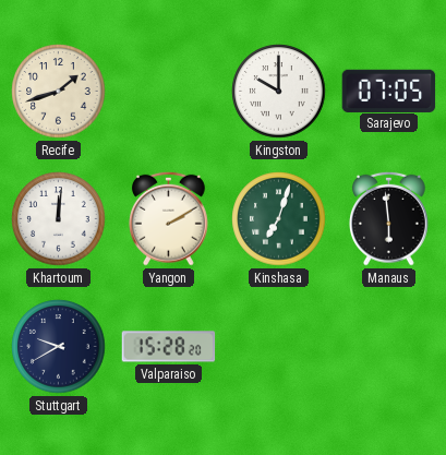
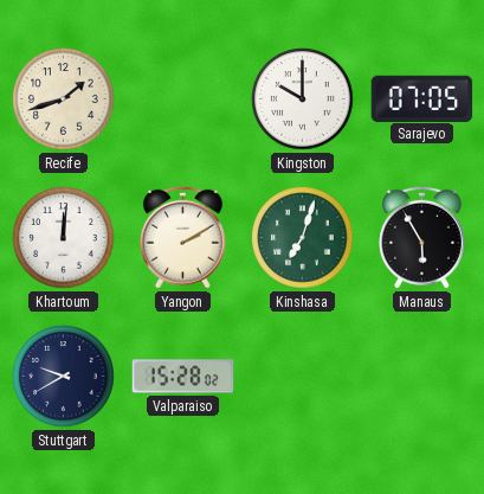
Manaus: 5:59 -> 5:55
Valparaiso: 15:28:20 -> 15:28:02
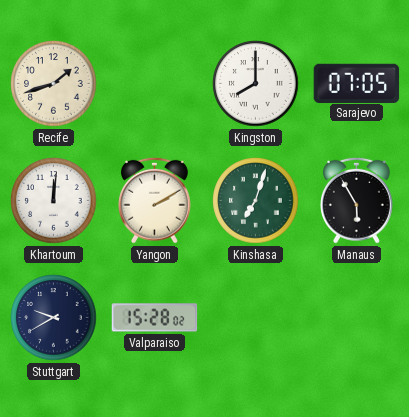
Kingston: 10:00 -> 8:00
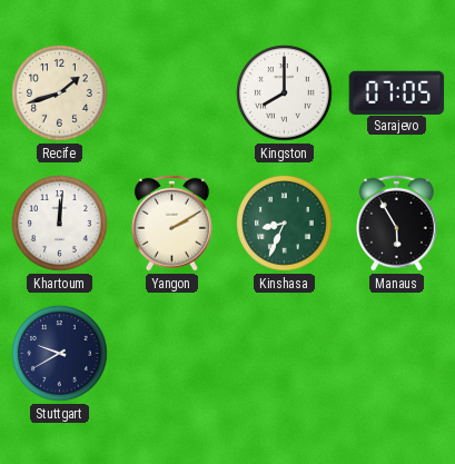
Kinshasa: 7:03 -> 8:34
Valparaiso: 15:28 -> none
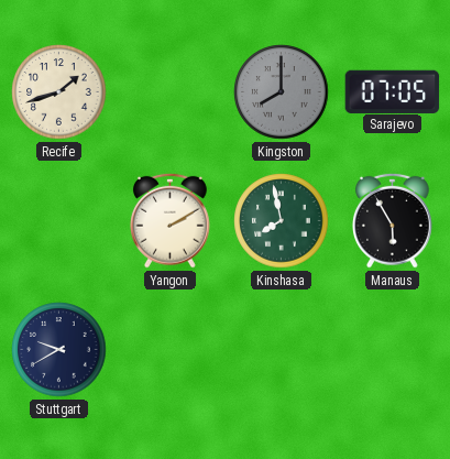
Kingston dial: white -> grey
Khartoum: 12:01 -> none
Kinshasa: 8:34 -> 7:58
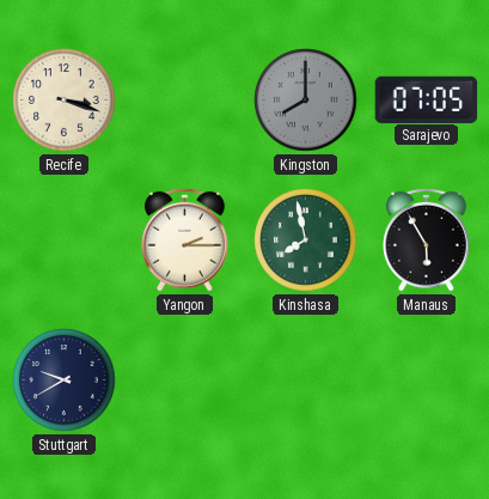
Recife: 1:42 -> 3:18
Yangon: 2:10 -> 2:15
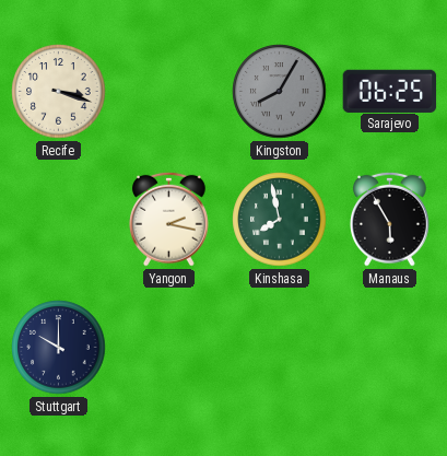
Kingston: 8:00 -> 8:05
Sarajevo: 07:05 -> 06:25
Yangon: 2:15 -> 2:17
Stuttgart: 9:40 -> 10:00
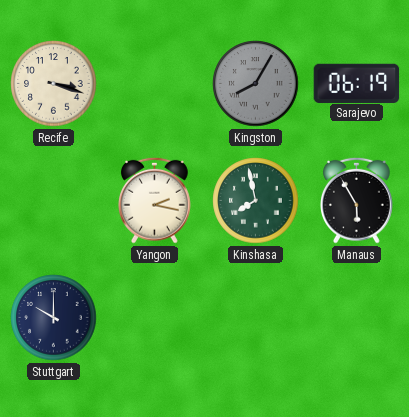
Sarajevo: 06:25 -> 06:19
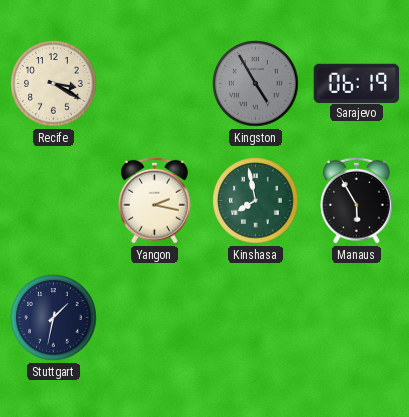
Recife: 3:18 -> 3:20
Kingston: 8:05 -> 4:55
Stuttgart: 10:00 -> 1:32
